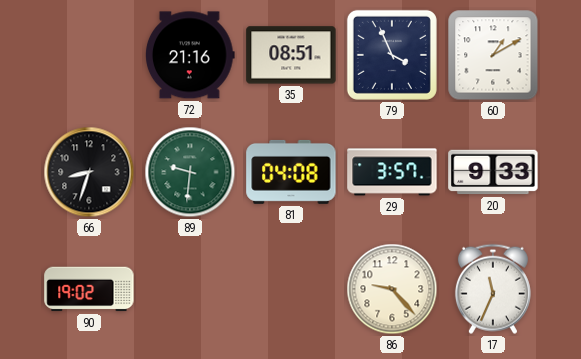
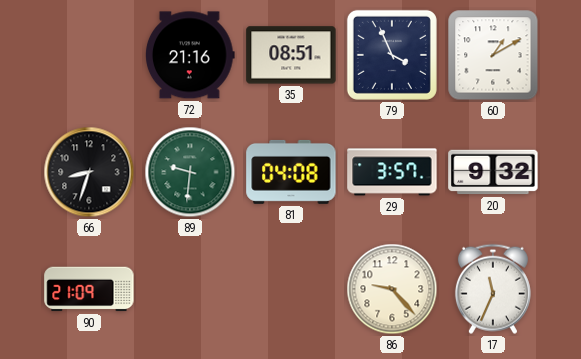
20: 9:33 -> 9:32
90: 19:02 -> 21:09
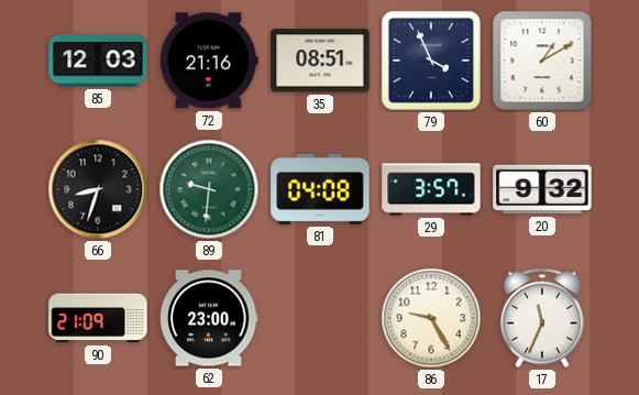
85: none -> 12:03
62: none -> 23:00
86: 9:23 -> 9:25
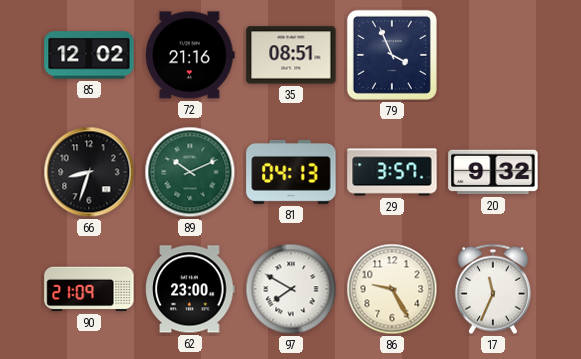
85: 12:03 -> 12:02
60: 1:10 -> none
89: 9:31 -> 10:11
81: 04:08 -> 04:13
97: none -> 7:50
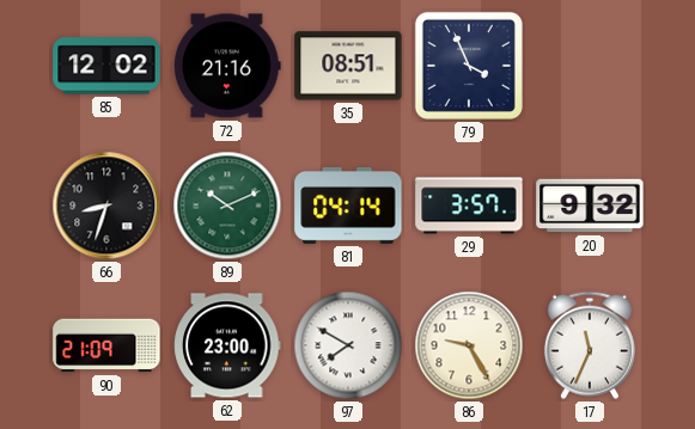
81: 04:13 -> 04:14
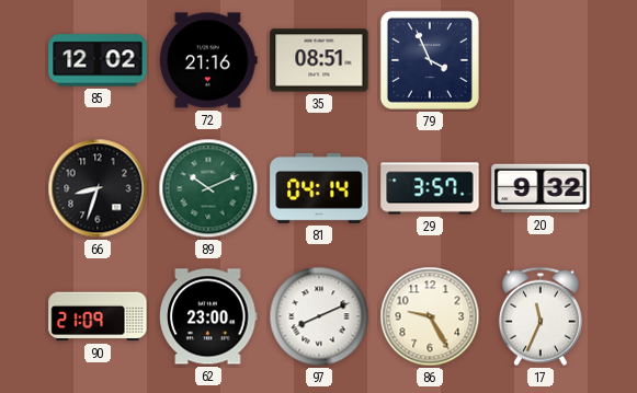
97: 7:50 -> 8:11
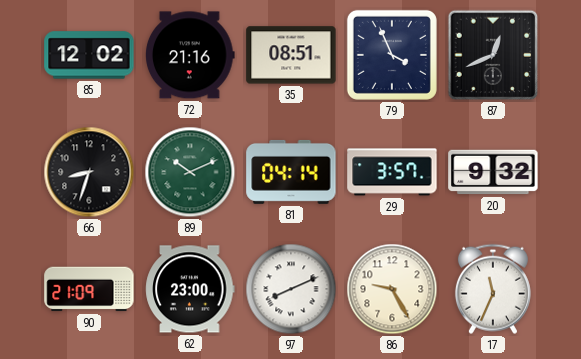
87: none -> 12:41
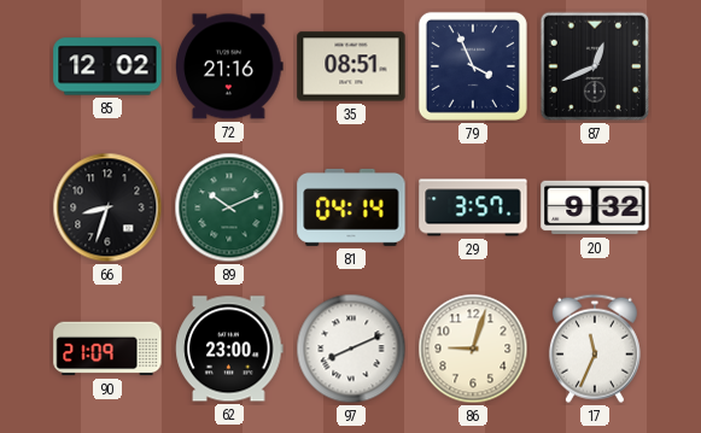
86: 9:25 -> 9:03
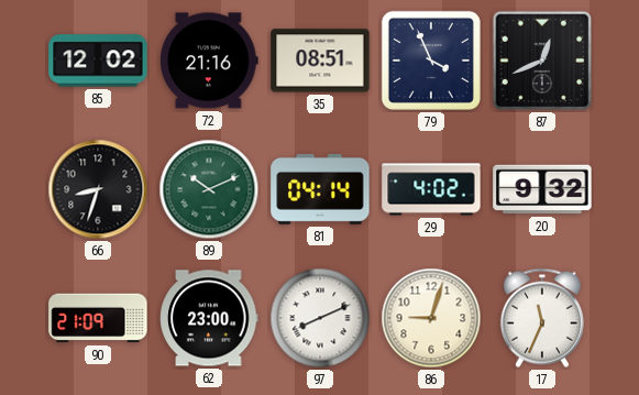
29: 3:57 -> 4:02
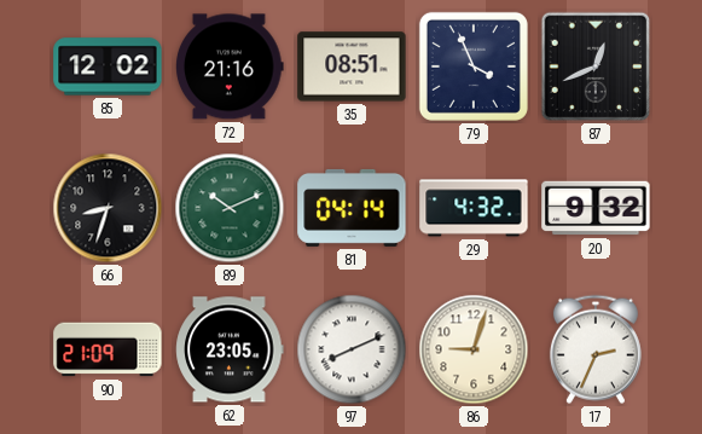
29: 4:02 -> 4:32
62: 23:00 -> 23:05
17: 11:34 -> 2:34
